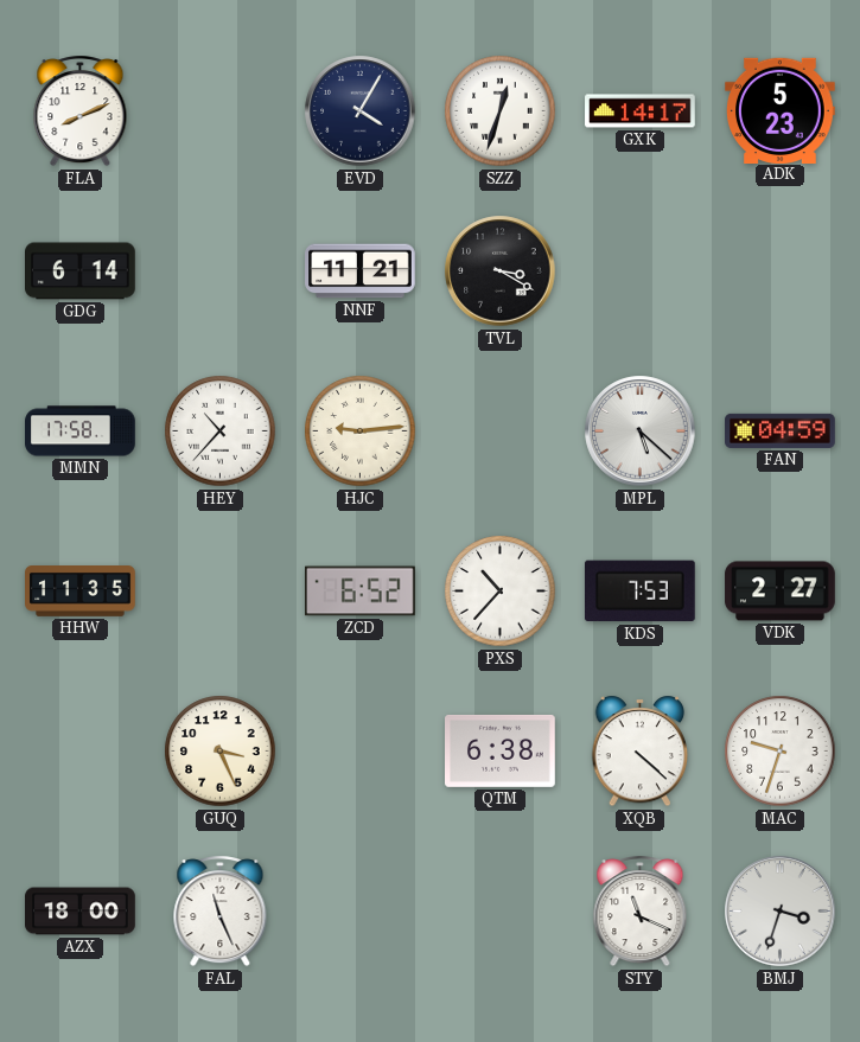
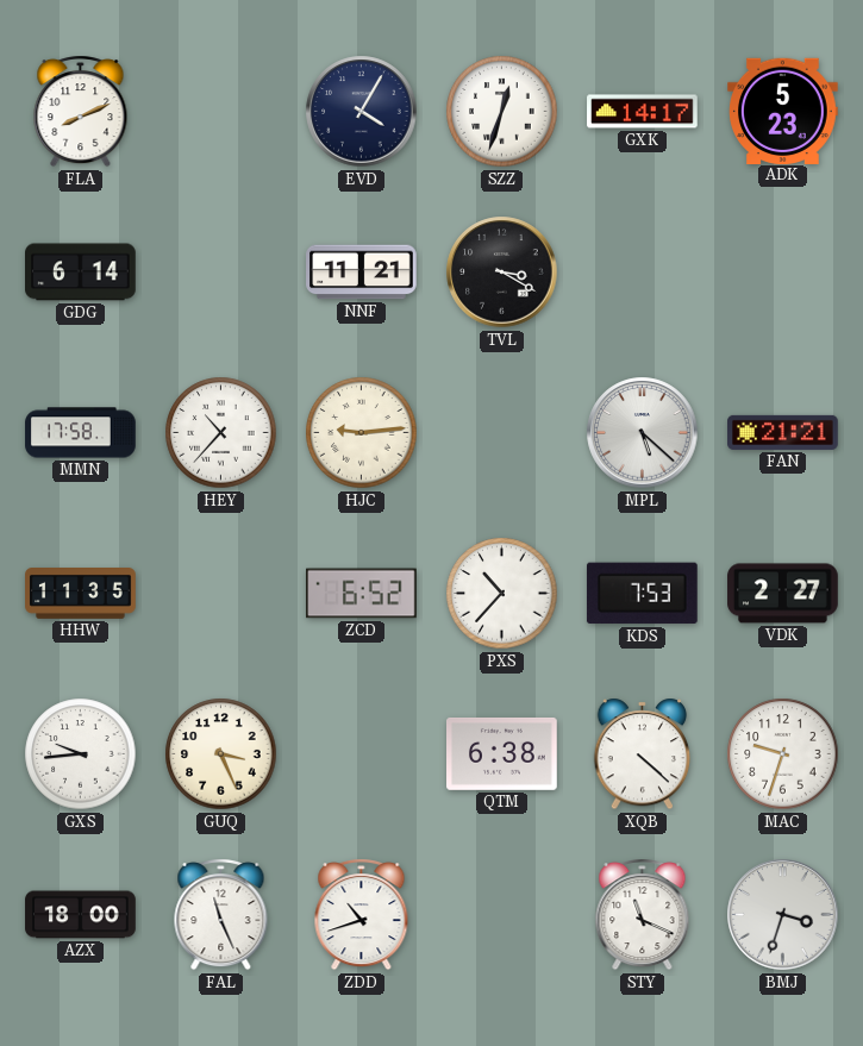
FAN: 04:59 -> 21:21
GXS: none -> 9:44
ZDD: none -> 10:42
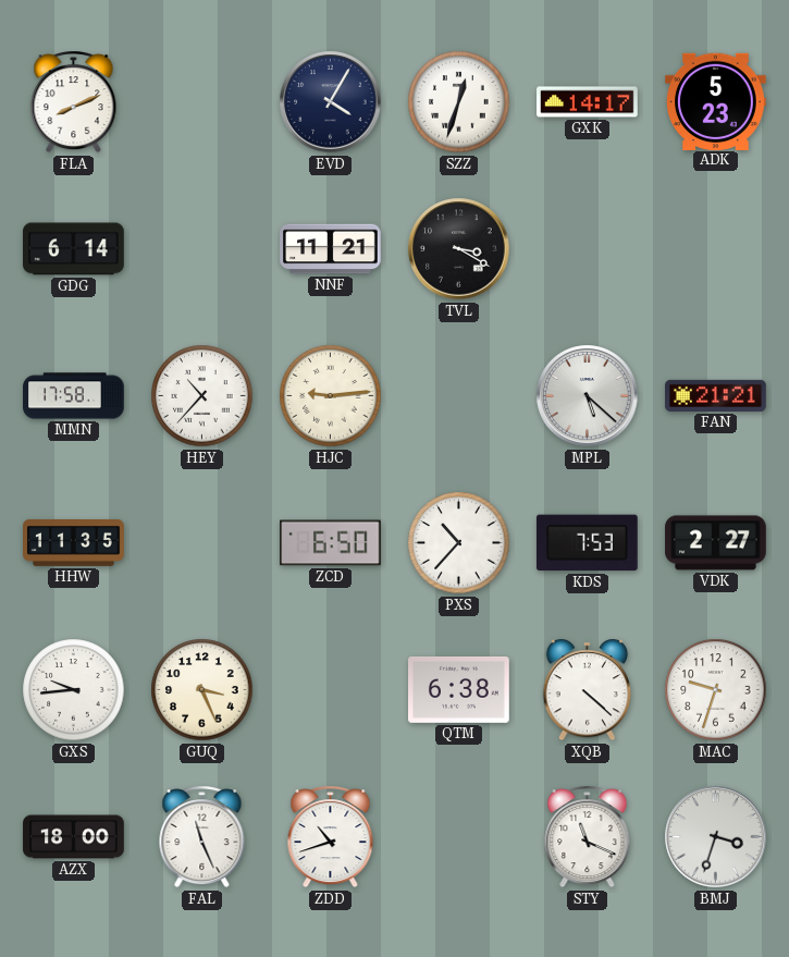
ZCD: 6:52 -> 6:50
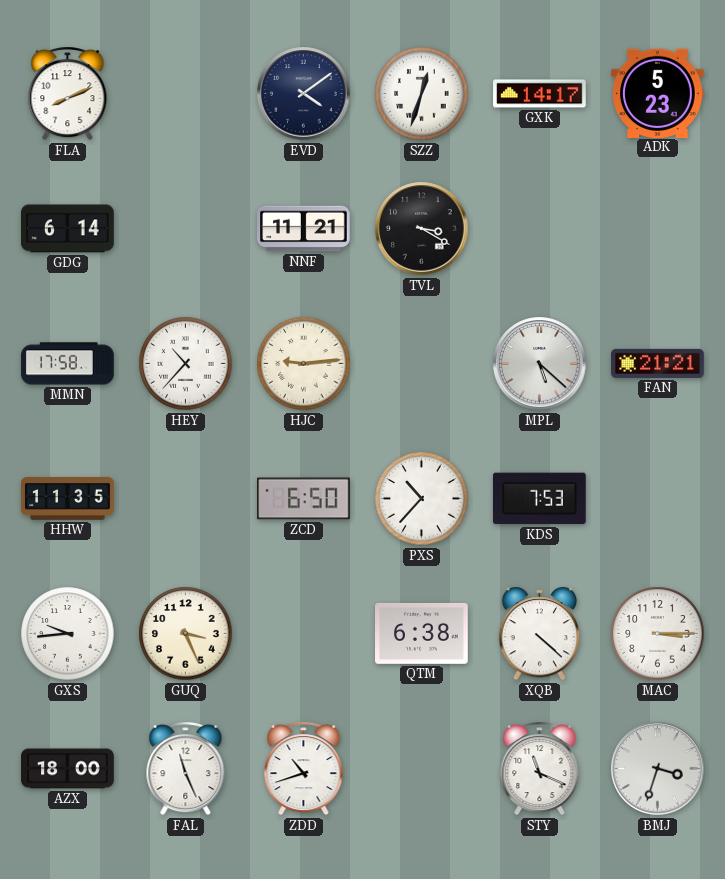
EVD: 4:05 -> 4:09
VDK: 2:27 -> none
MAC: 9:33 -> 3:15
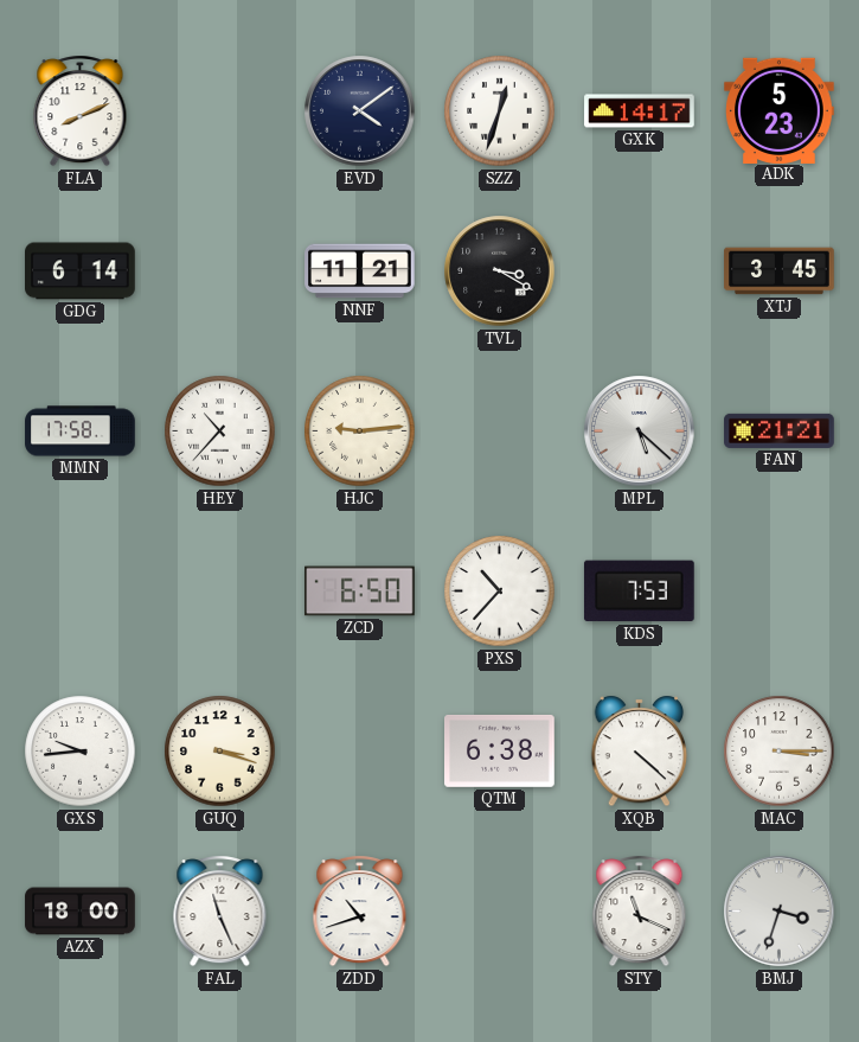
XTJ: none -> 3:45
HHW: 11:35 -> none
GUQ: 3:26 -> 3:18
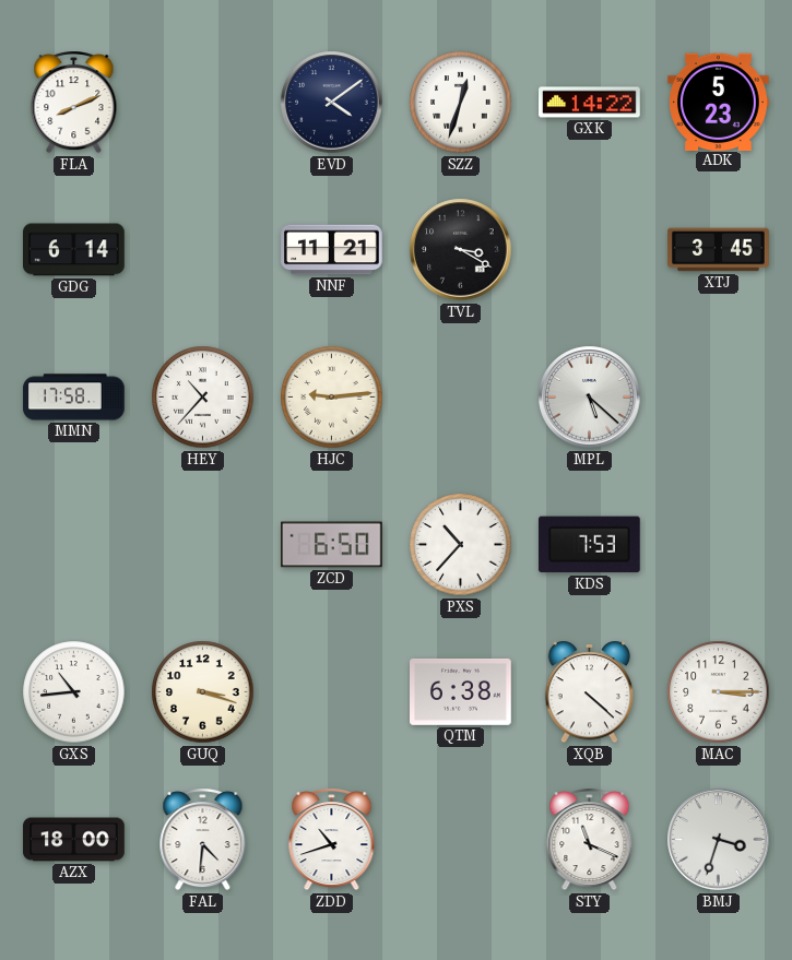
GXK: 14:17 -> 14:22
FAN: 21:21 -> none
GXS: 9:44 -> 10:44
FAL: 11:26 -> 4:31
